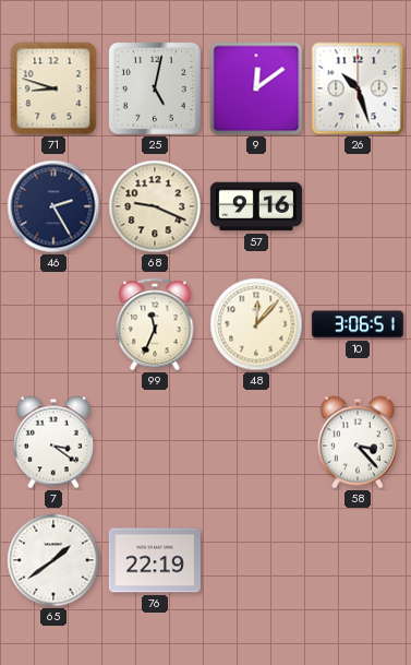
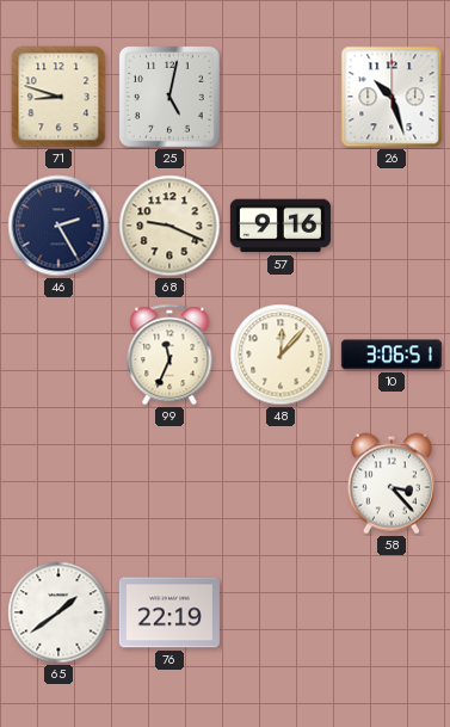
9: 12:09 -> none
7: 3:21 -> none
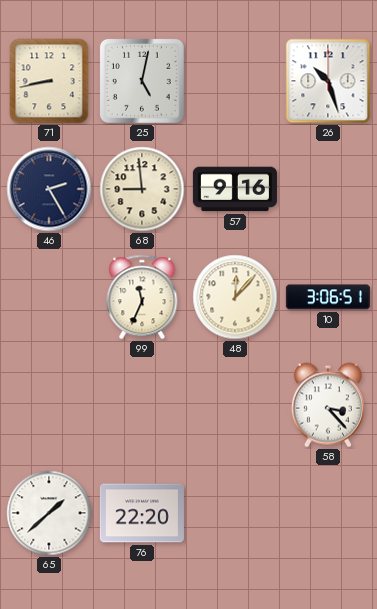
71: 8:48 -> 8:43
68: 9:19 -> 8:59
65: 1:39 -> 1:38
76: 22:19 -> 22:20
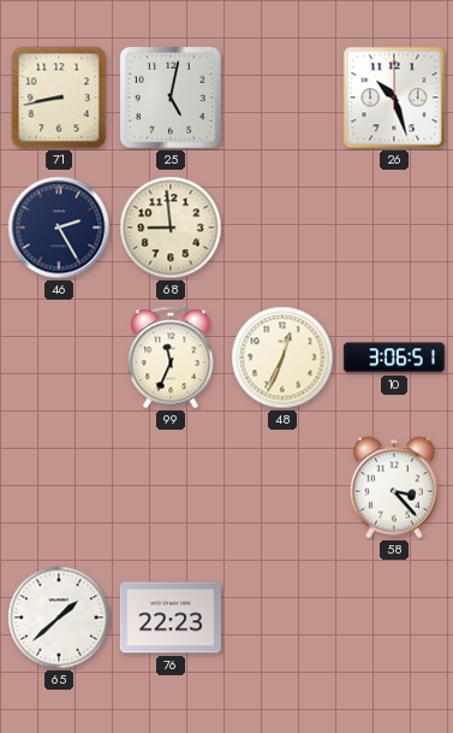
57: 9:16 -> none
48: 12:07 -> 12:34
76: 22:20 -> 22:23
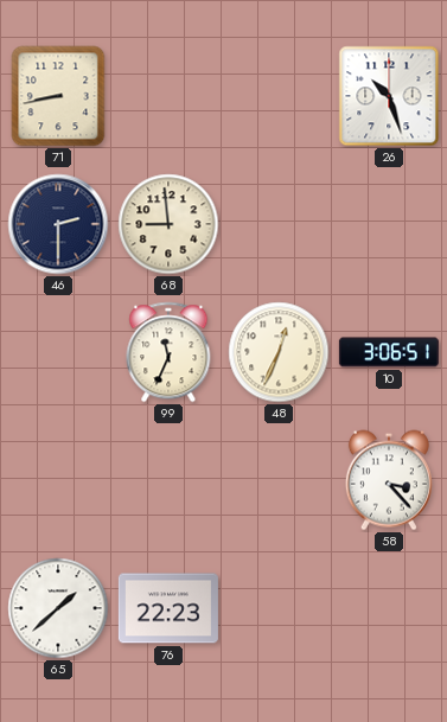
25: 5:02 -> none
46: 2:25 -> 2:30
